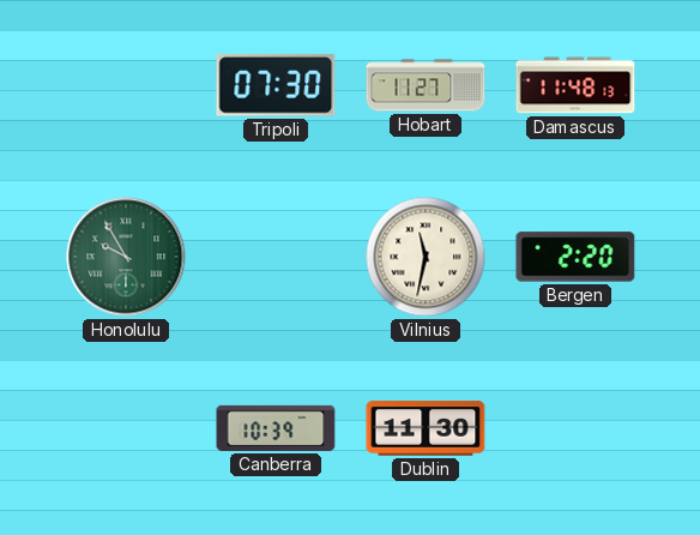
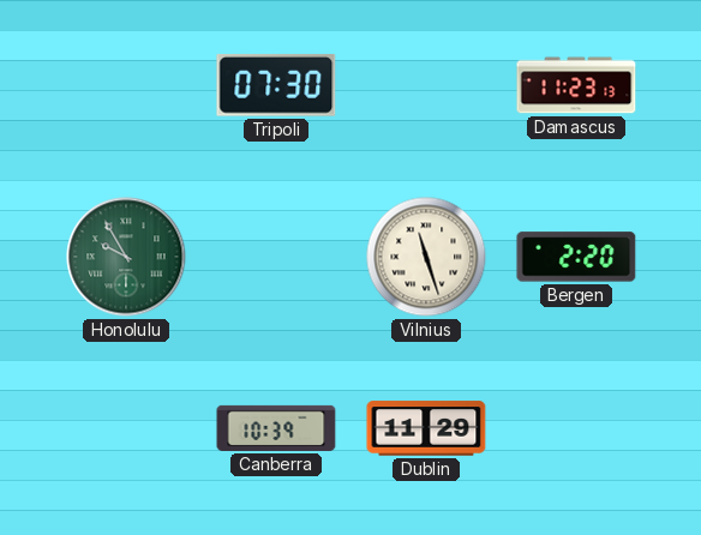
Hobart: 11:27 -> none
Damascus: 11:48 -> 11:23
Vilnius: 11:32 -> 11:27
Dublin: 11:30 -> 11:29
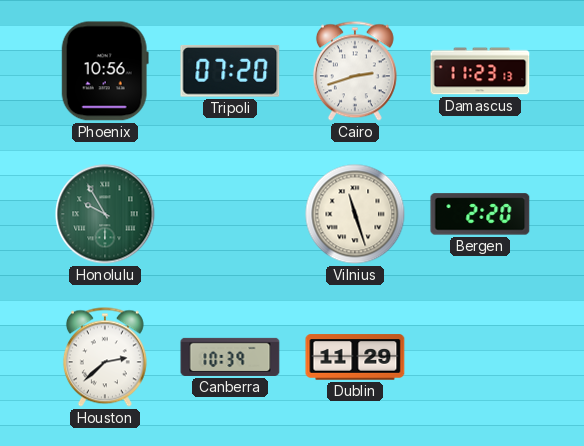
Phoenix: none -> 10:56
Tripoli: 07:30 -> 07:20
Cairo: none -> 2:42
Houston: none -> 2:38
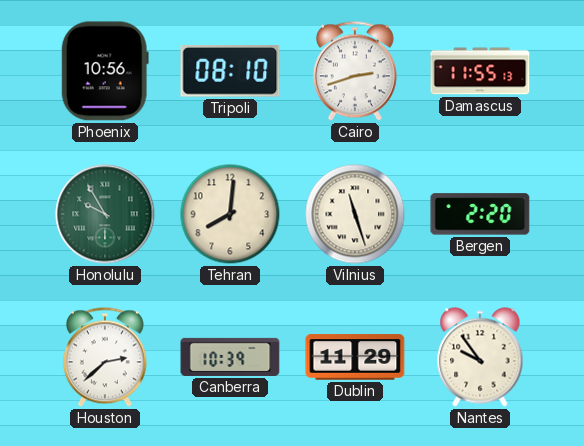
Tripoli: 07:20 -> 08:10
Damascus: 11:23 -> 11:55
Tehran: none -> 8:01
Nantes: none -> 9:54
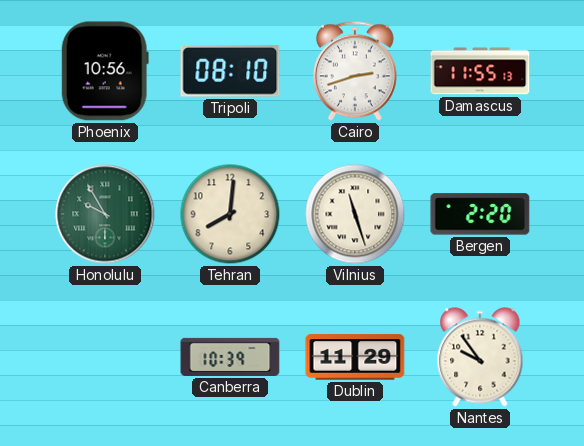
Houston: 2:38 -> none
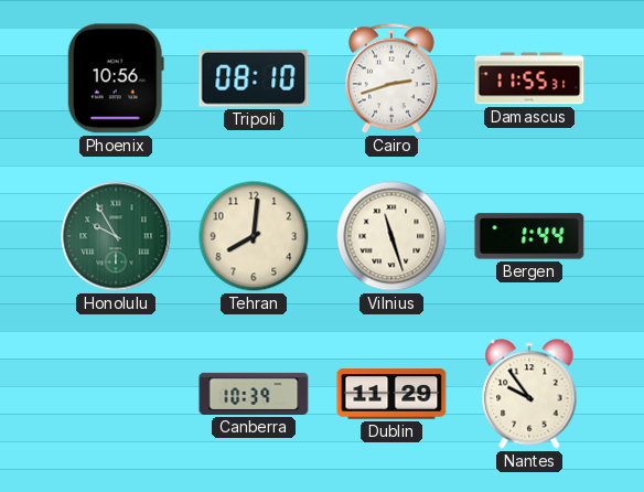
Damascus: 11:55:13 -> 11:55:31
Bergen: 2:20 -> 1:44
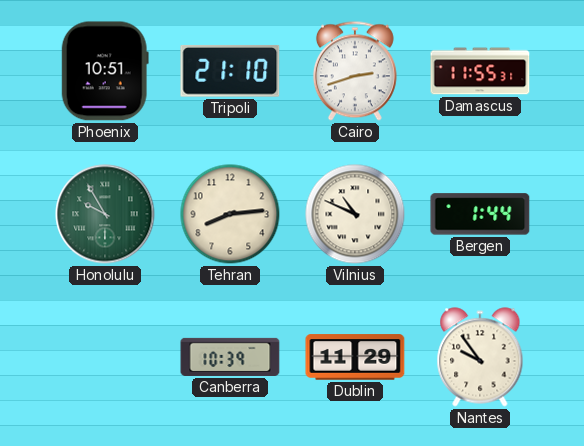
Phoenix: 10:56 -> 10:51
Tripoli: 08:10 -> 21:10
Tehran: 8:01 -> 8:14
Vilnius: 11:27 -> 10:49
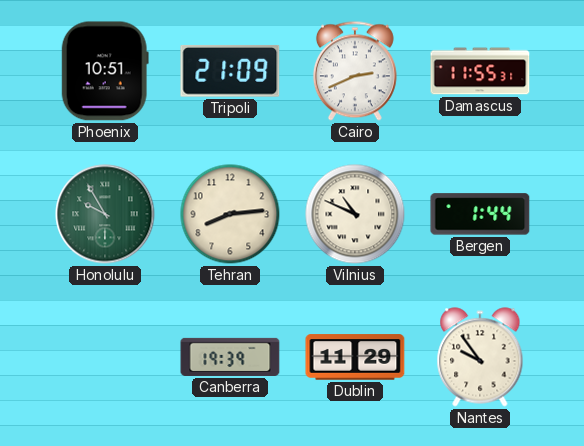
Tripoli: 21:10 -> 21:09
Cairo: 2:42 -> 2:41
Canberra: 10:39 -> 19:39
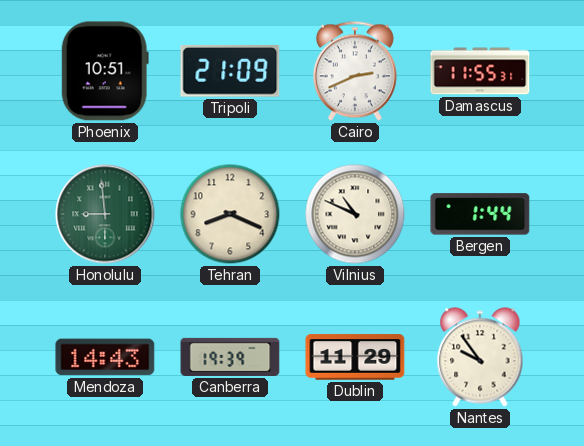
Honolulu: 9:55 -> 8:59
Tehran: 8:14 -> 8:19
Mendoza: none -> 14:43
